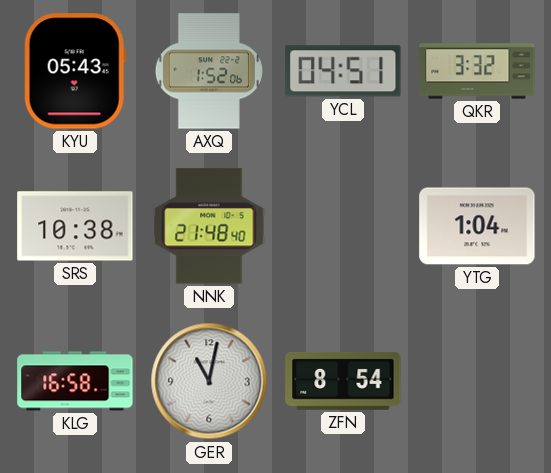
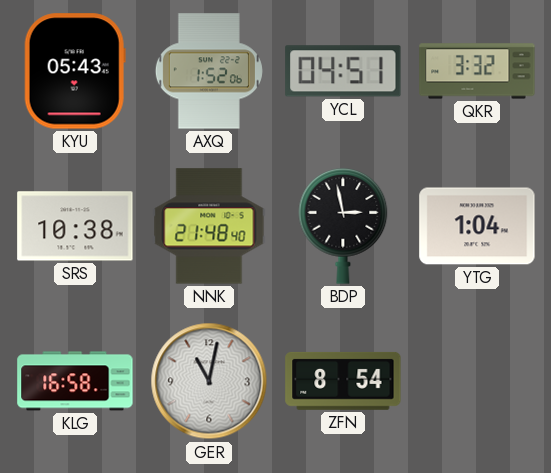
BDP: none -> 2:58
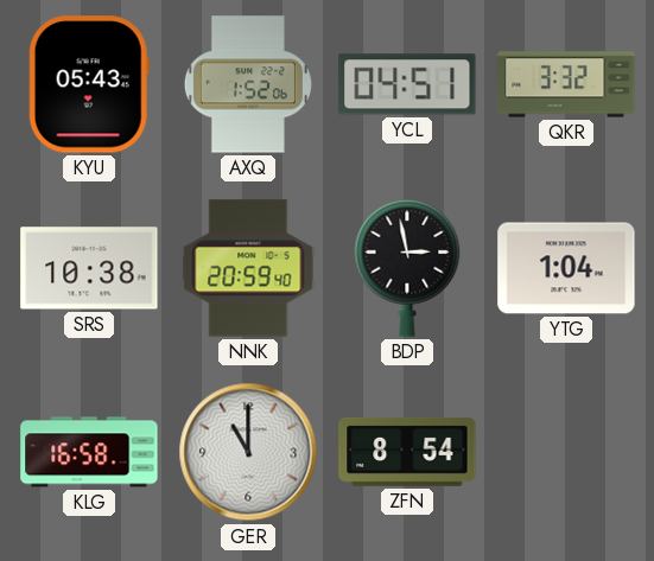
NNK: 21:48 -> 20:59
GER: 11:02 -> 11:00
